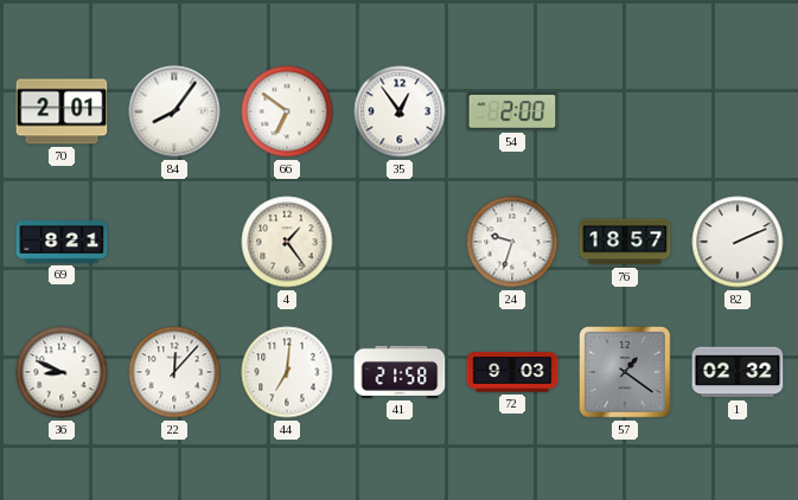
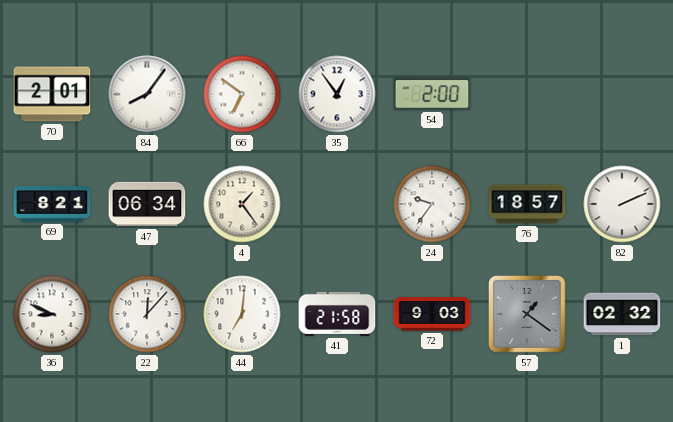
47: none -> 06:34
24: 9:33 -> 9:36
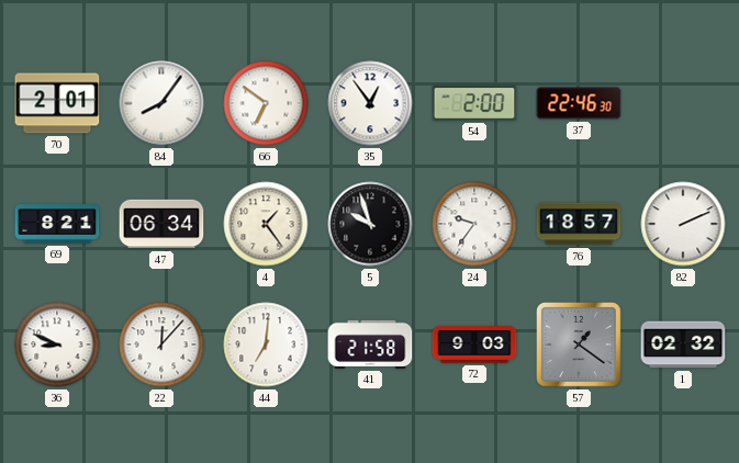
37: none -> 22:46
5: none -> 9:57
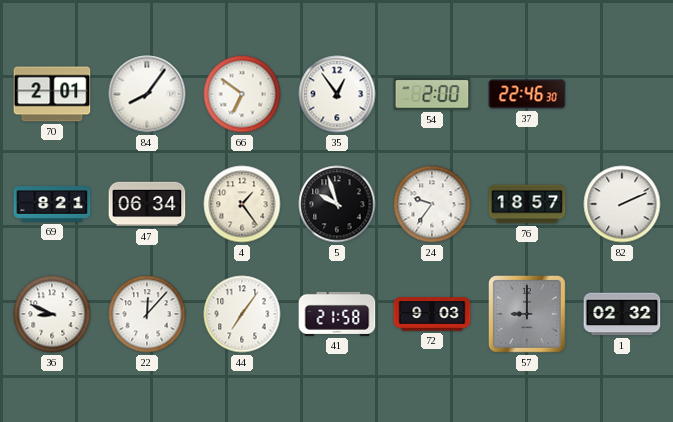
44: 7:01 -> 7:06
57: 1:21 -> 9:00
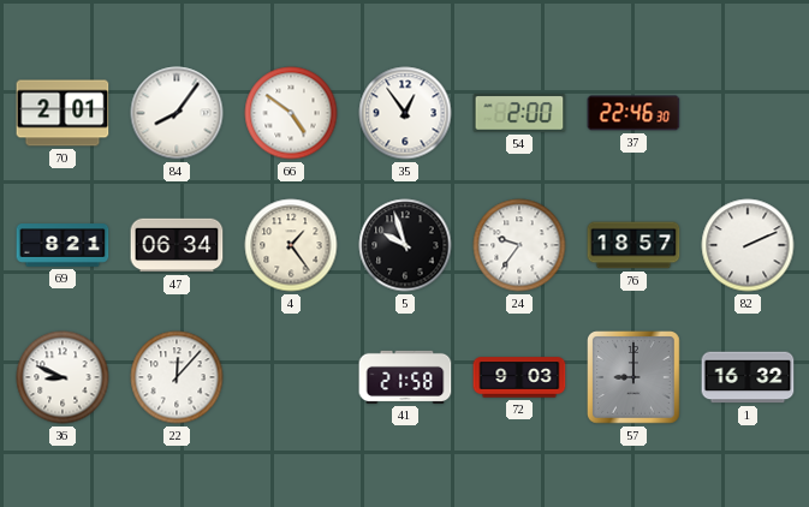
66: 6:51 -> 4:51
44: 7:06 -> none
1: 02:32 -> 16:32
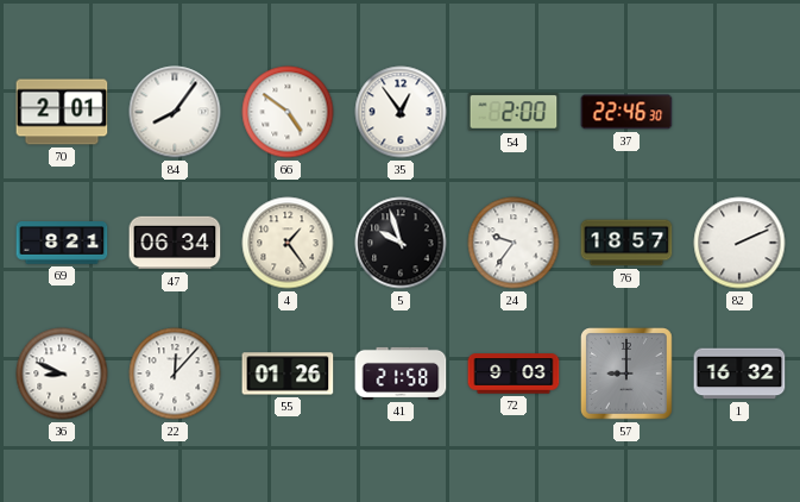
55: none -> 01:26
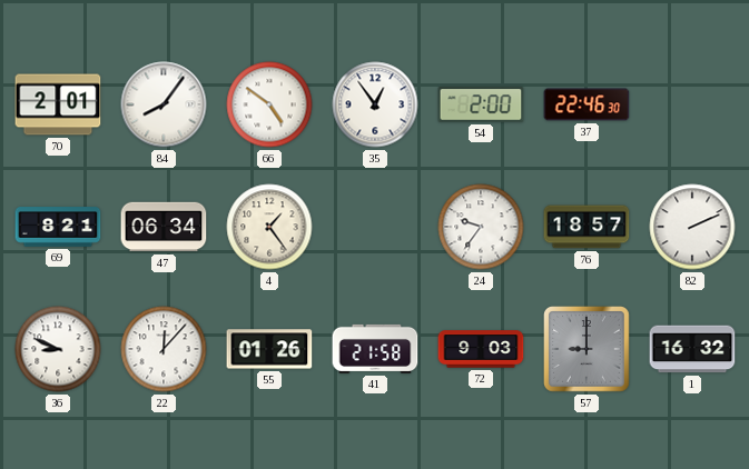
5: 9:57 -> none
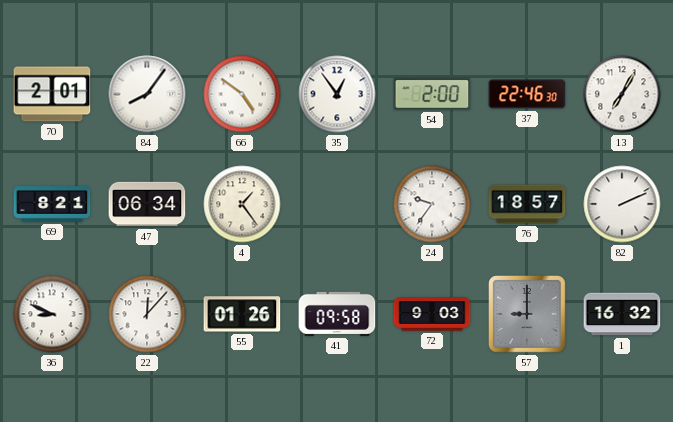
13: none -> 7:05
41: 21:58 -> 09:58
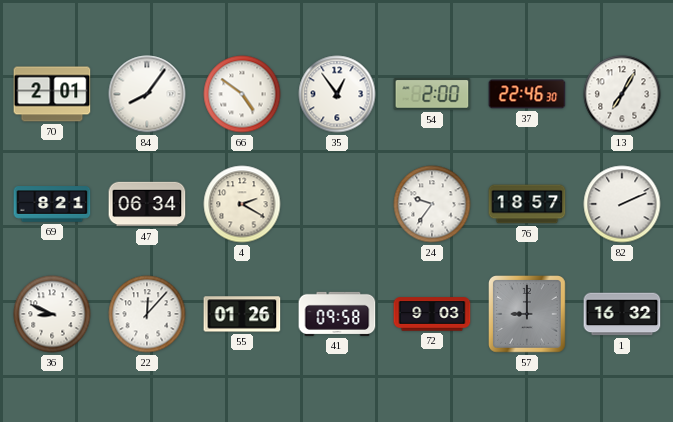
4: 1:24 -> 2:20
